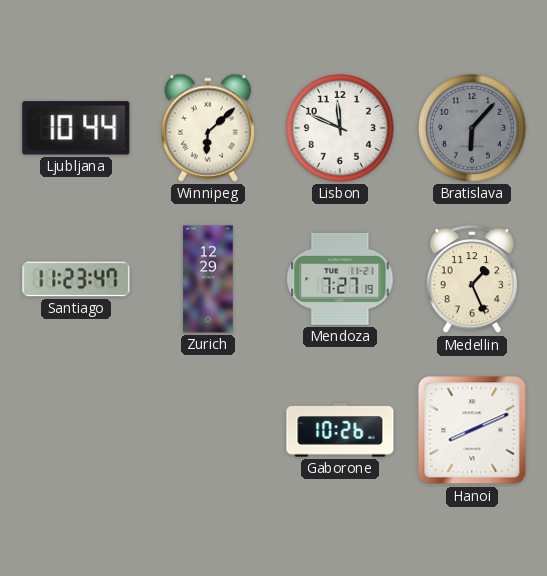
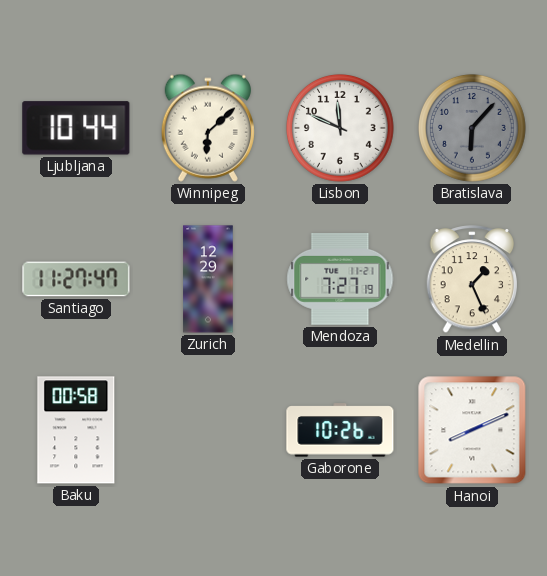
Santiago: 11:23 -> 11:27
Baku: none -> 00:58
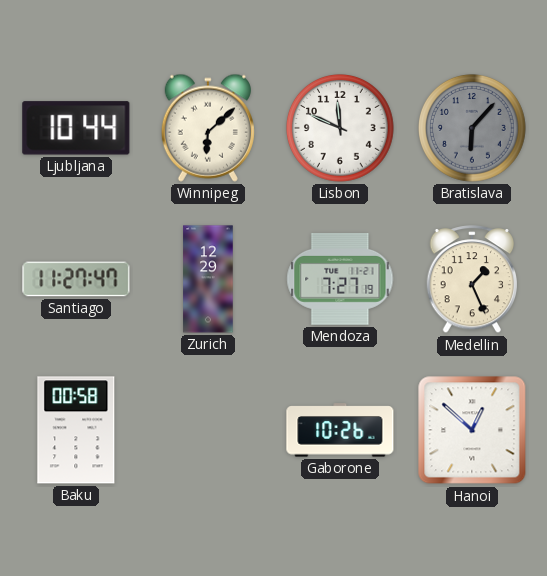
Hanoi: 8:11 -> 12:52
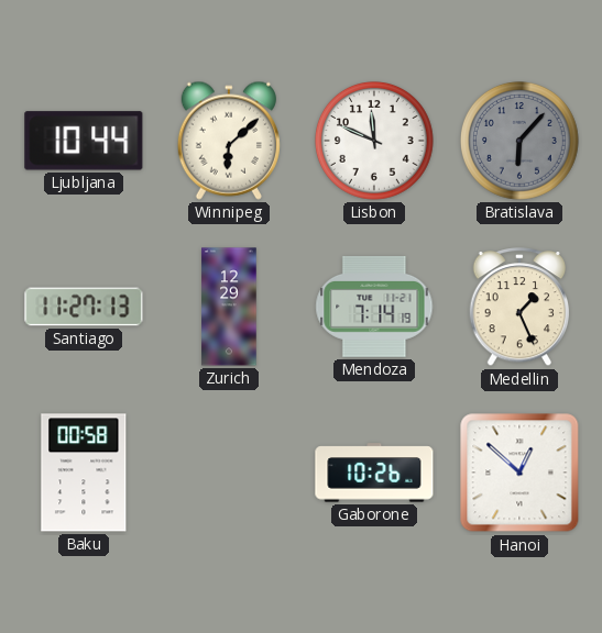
Santiago: 11:27:47 -> 11:27:13
Mendoza: 7:27 -> 7:14
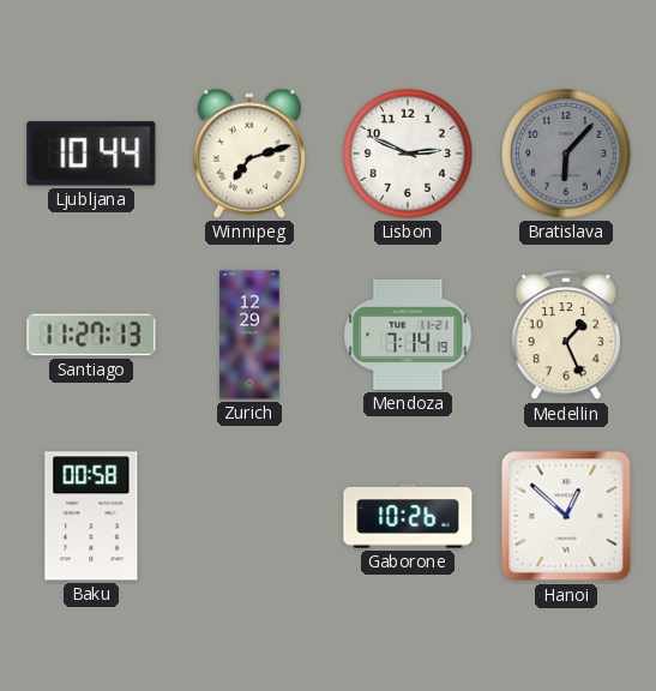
Winnipeg: 6:08 -> 7:12
Lisbon: 11:49 -> 2:49
